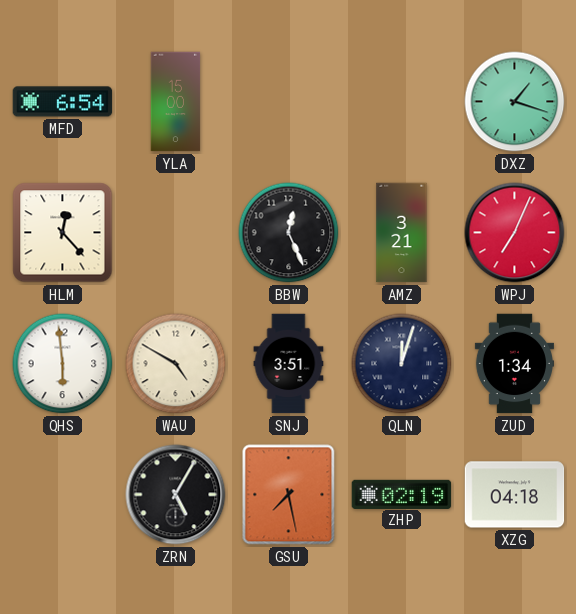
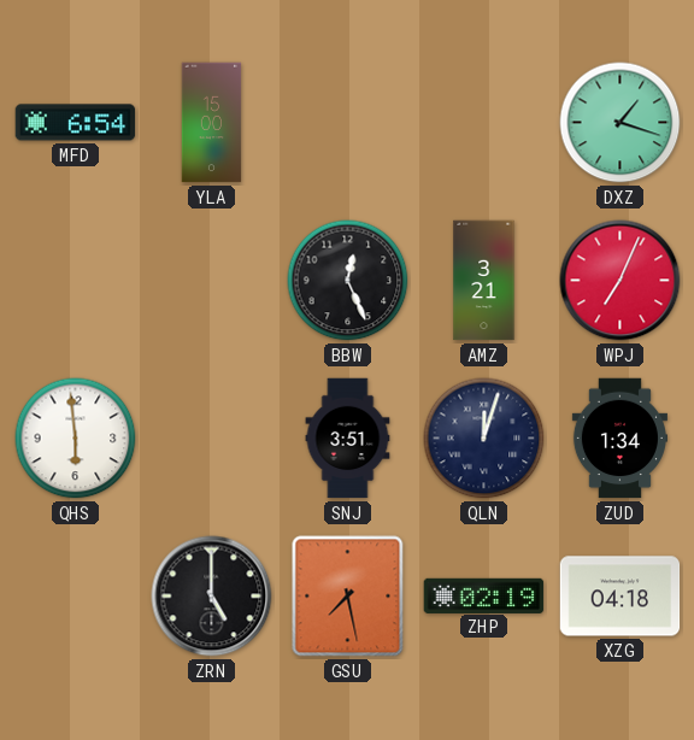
HLM: 12:23 -> none
WAU: 4:50 -> none
ZRN: 5:05 -> 5:00
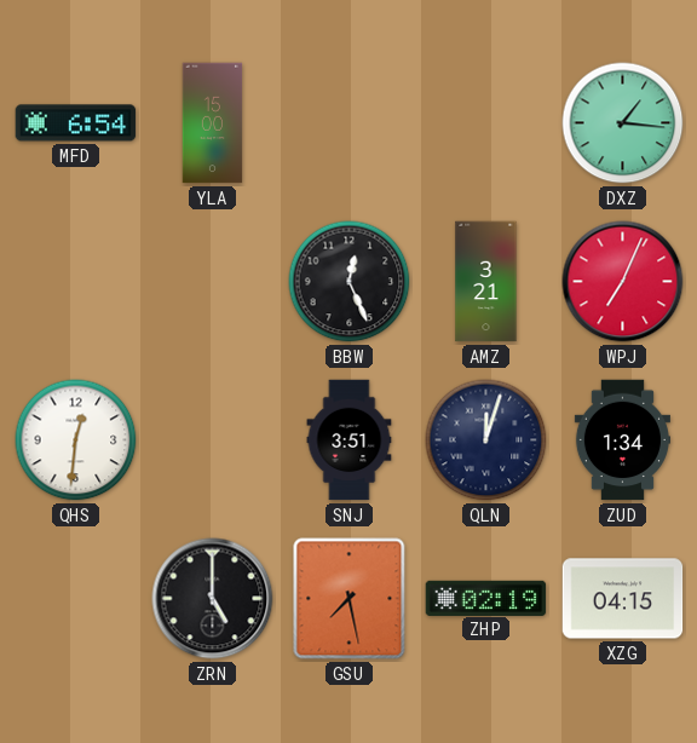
DXZ: 1:18 -> 1:16
QHS: 5:59 -> 12:31
XZG: 04:18 -> 04:15
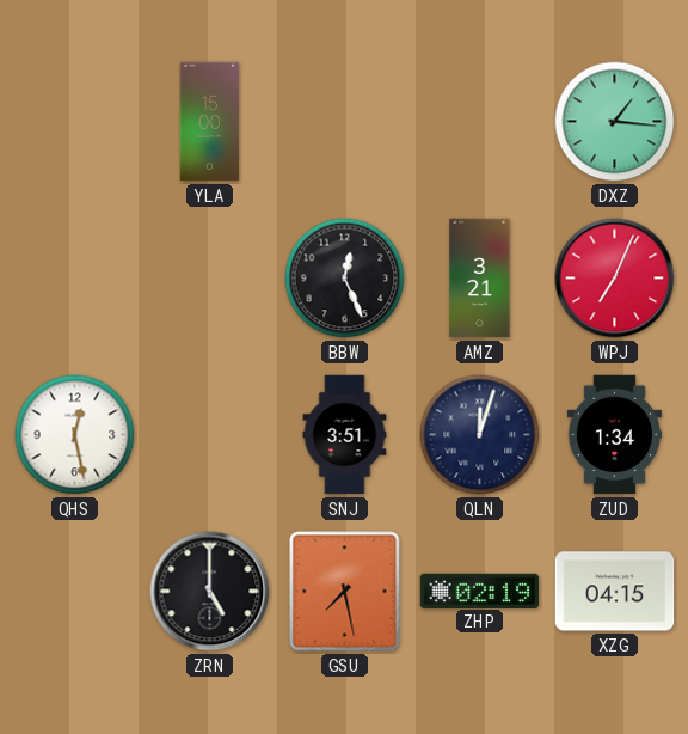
MFD: 6:54 -> none
QHS: 12:31 -> 12:28
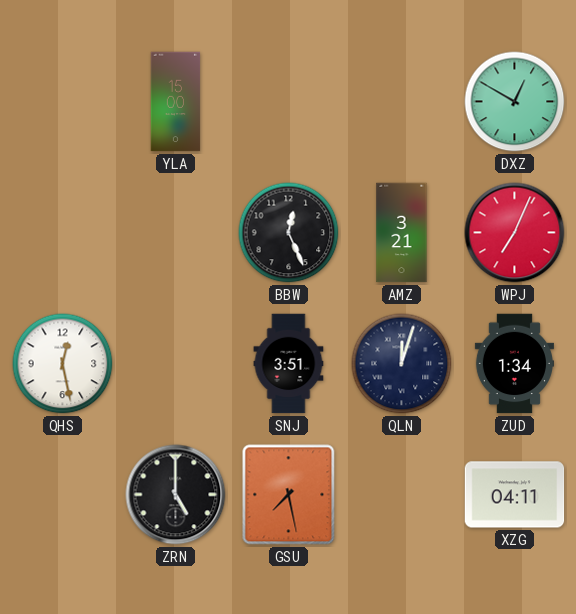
DXZ: 1:16 -> 12:50
ZHP: 02:19 -> none
XZG: 04:15 -> 04:11
